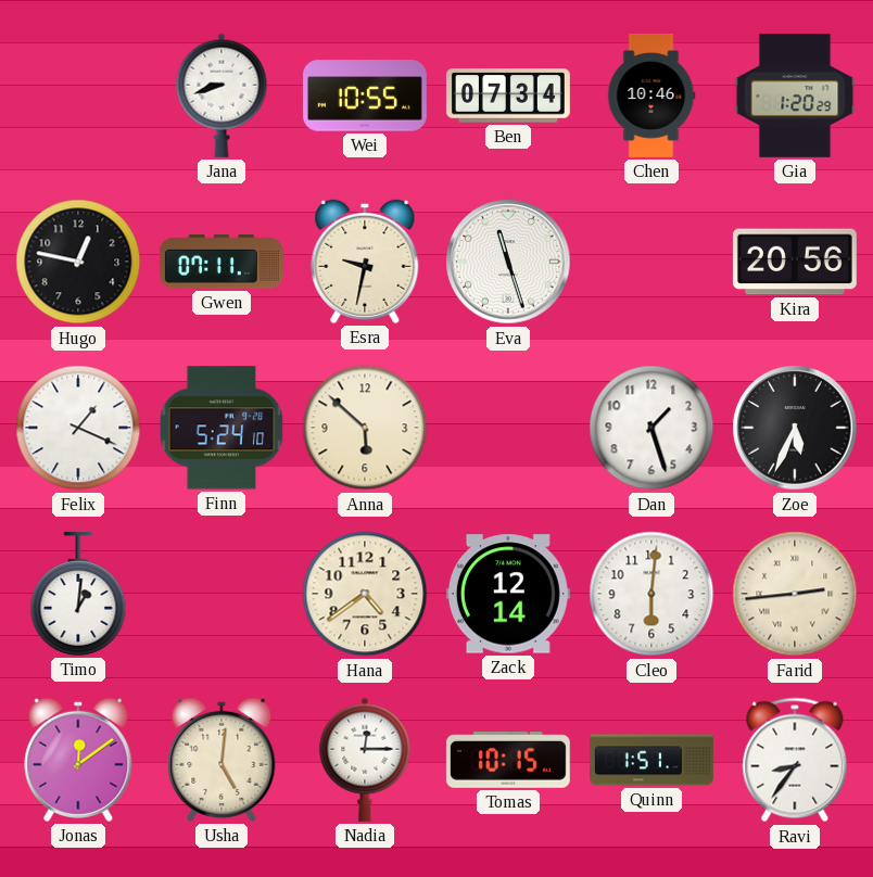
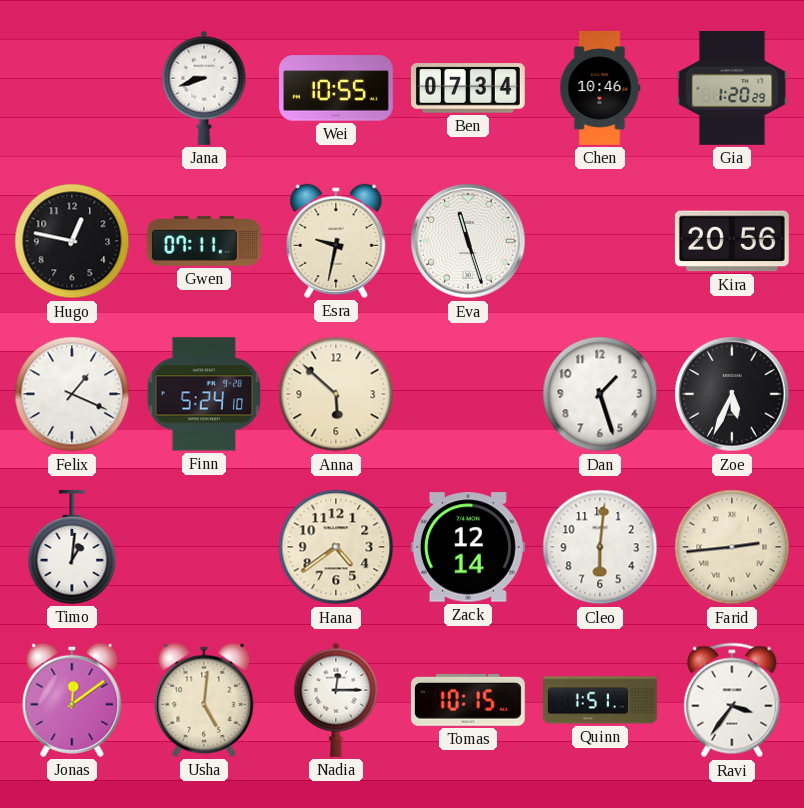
Ravi: 8:36 -> 3:36
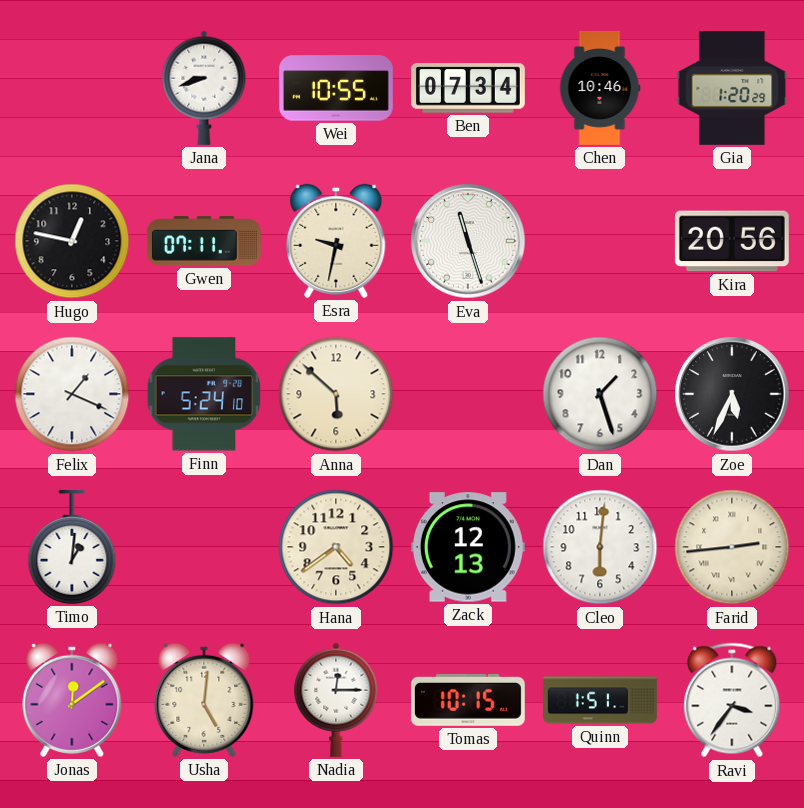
Zack: 12:14 -> 12:13
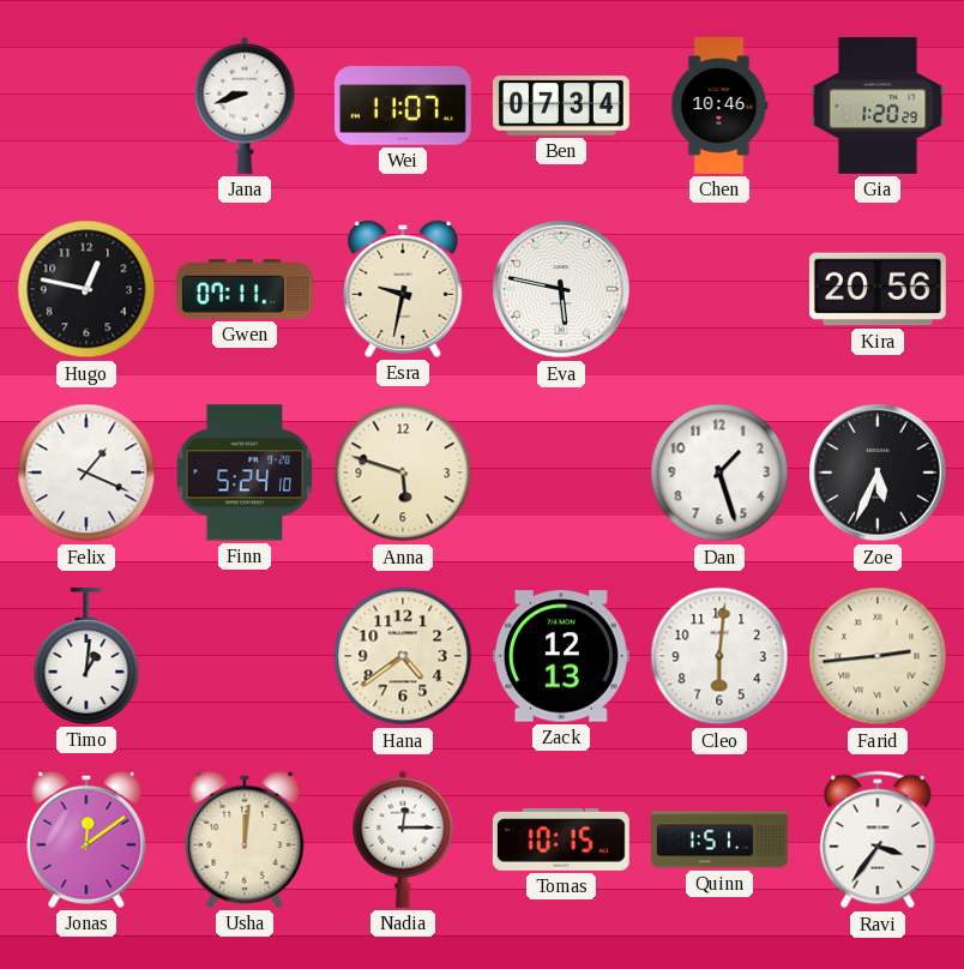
Wei: 10:55 -> 11:07
Eva: 11:27 -> 5:47
Anna: 5:52 -> 5:48
Usha: 5:01 -> 12:01
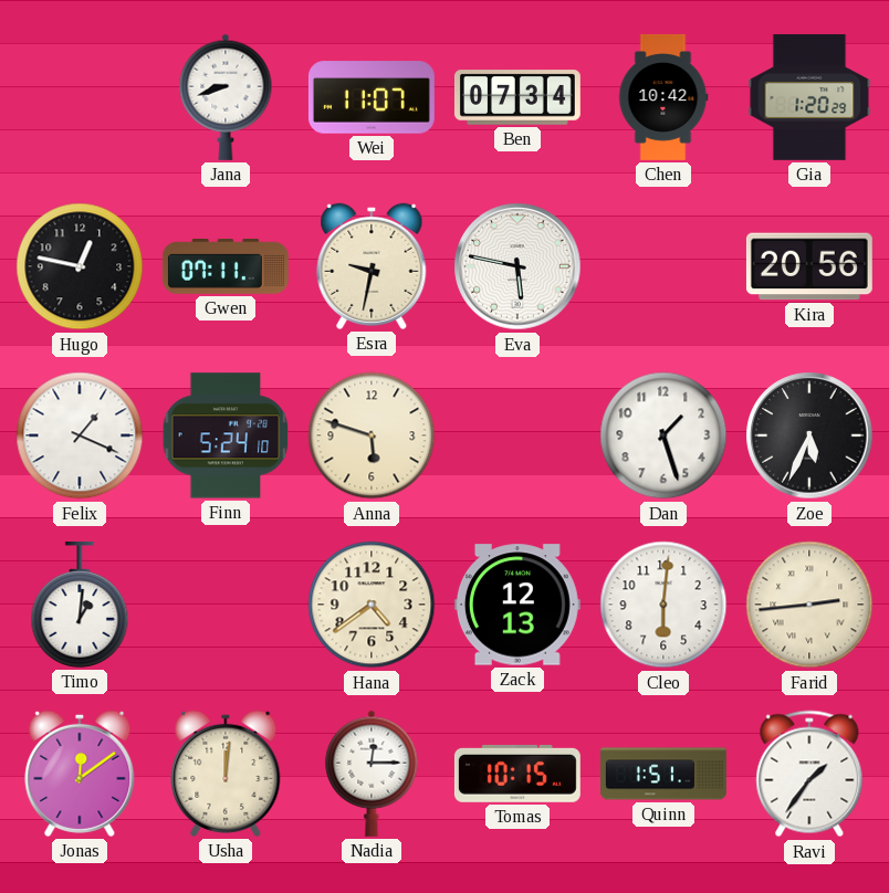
Chen: 10:46 -> 10:42
Ravi: 3:36 -> 1:36
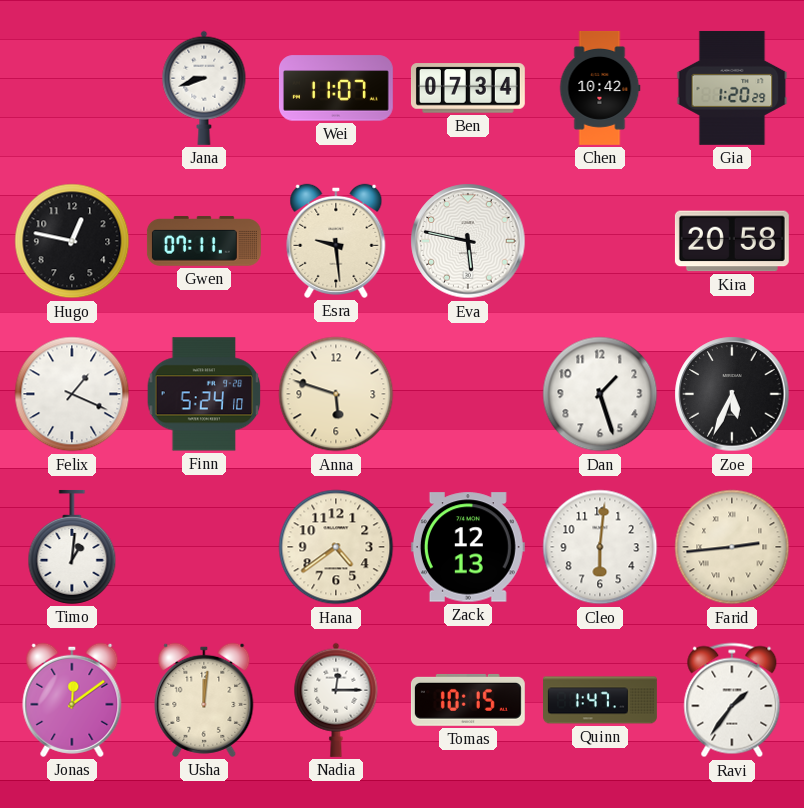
Esra: 9:32 -> 9:29
Kira: 20:56 -> 20:58
Quinn: 1:51 -> 1:47
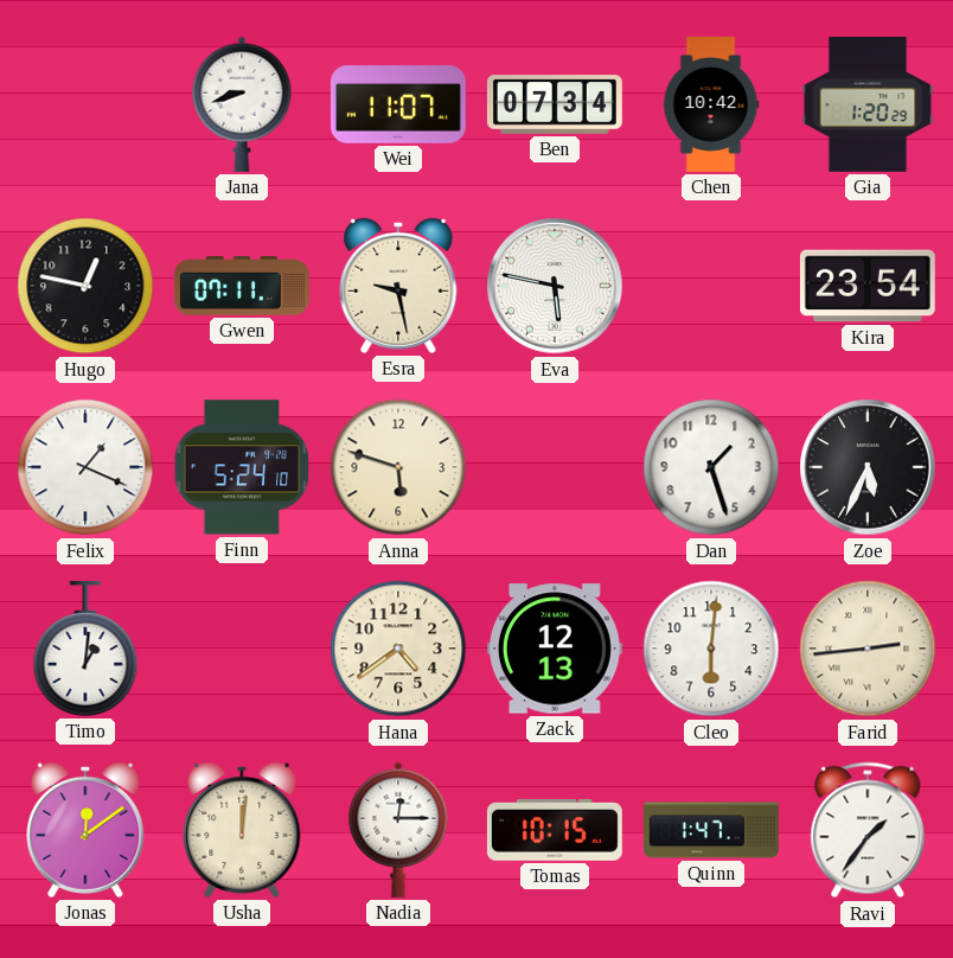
Esra: 9:29 -> 9:28
Kira: 20:58 -> 23:54
